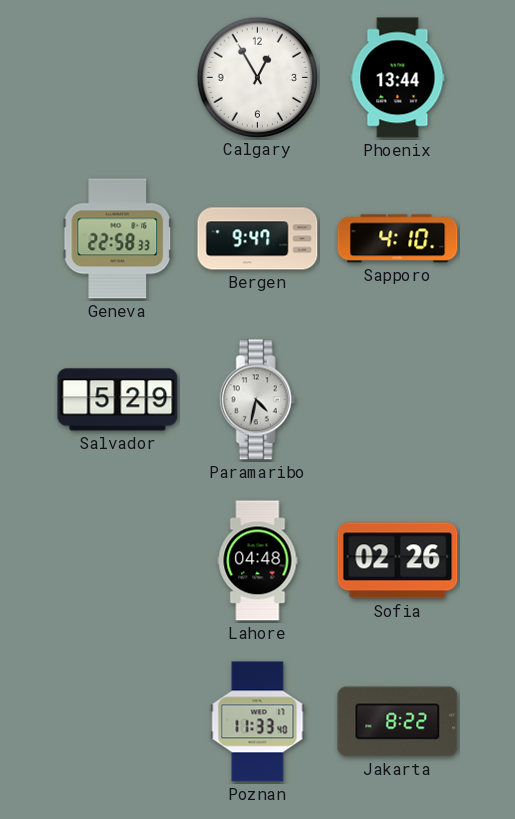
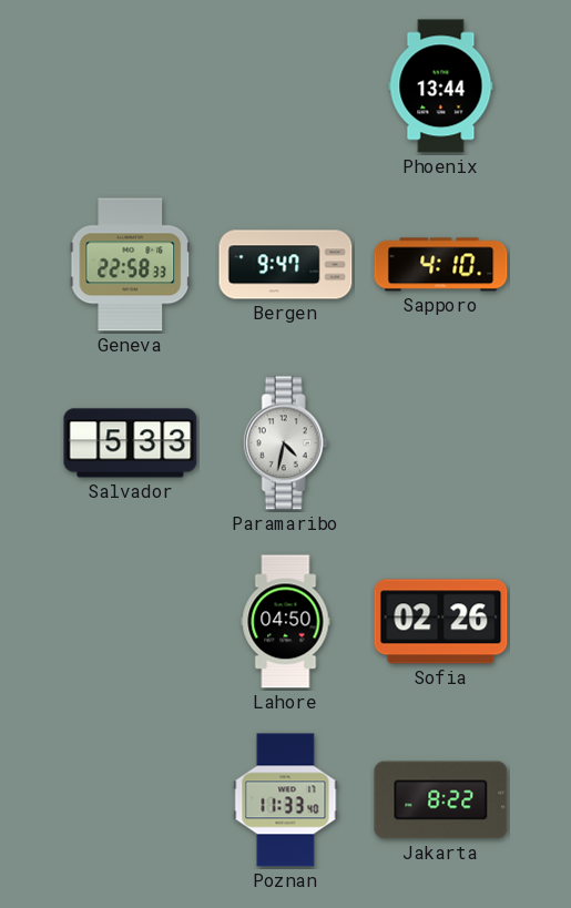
Calgary: 12:55 -> none
Salvador: 5:29 -> 5:33
Lahore: 04:48 -> 04:50
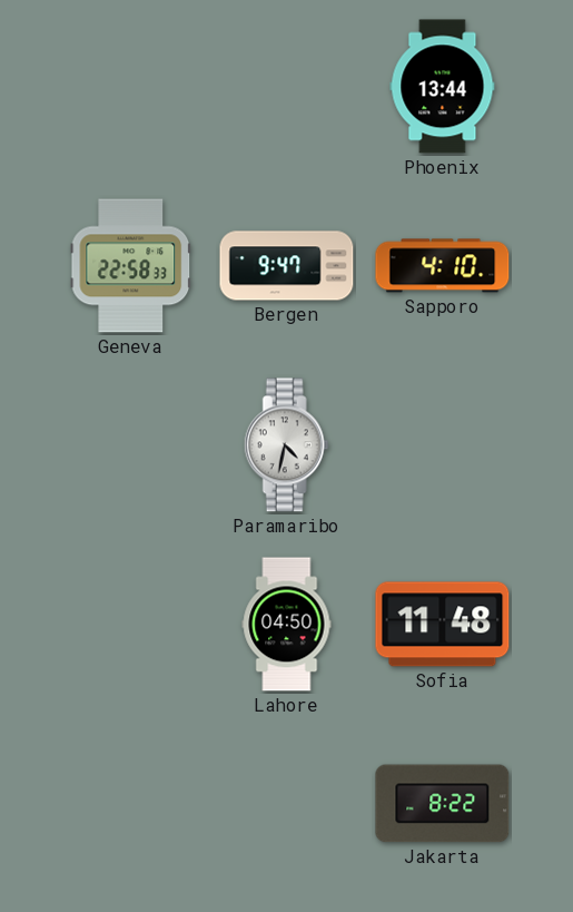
Salvador: 5:33 -> none
Sofia: 02:26 -> 11:48
Poznan: 11:33 -> none
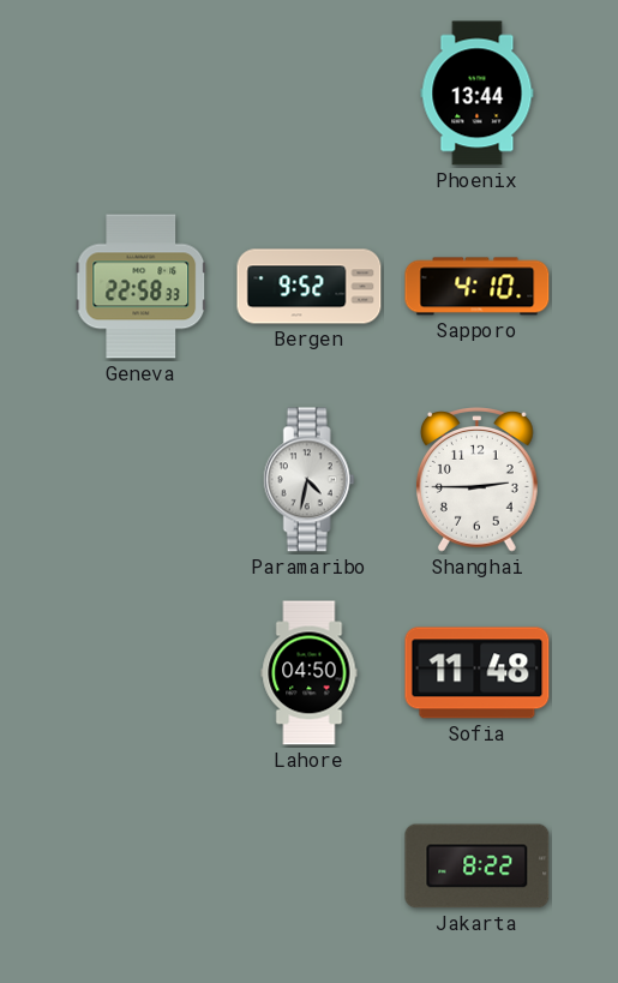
Bergen: 9:47 -> 9:52
Shanghai: none -> 2:45
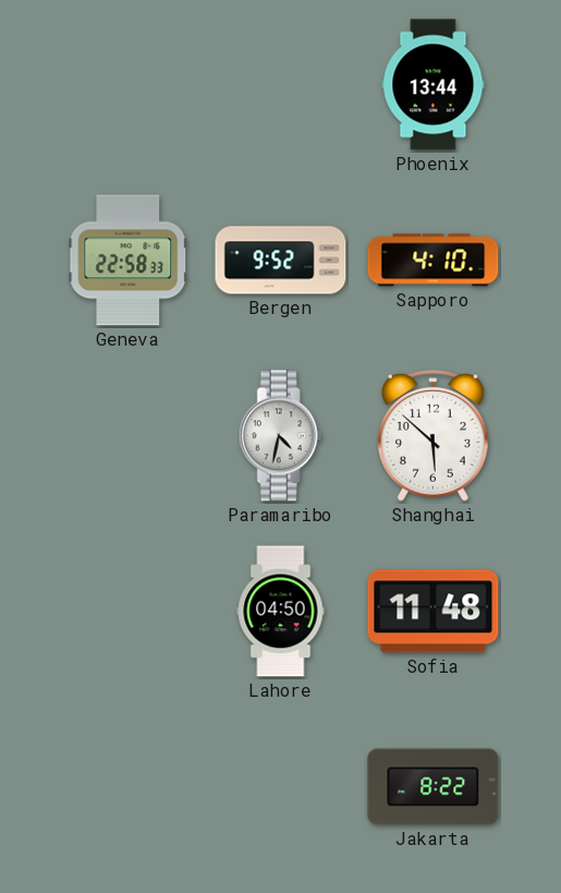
Shanghai: 2:45 -> 5:52
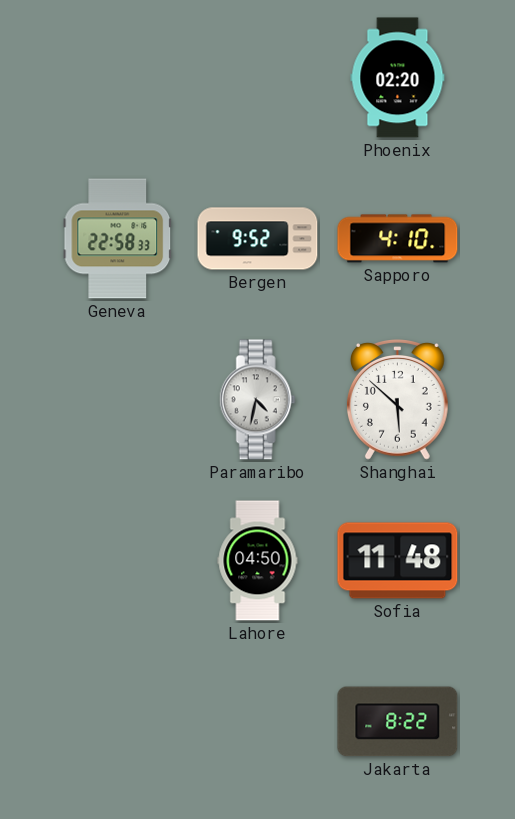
Phoenix: 13:44 -> 02:20
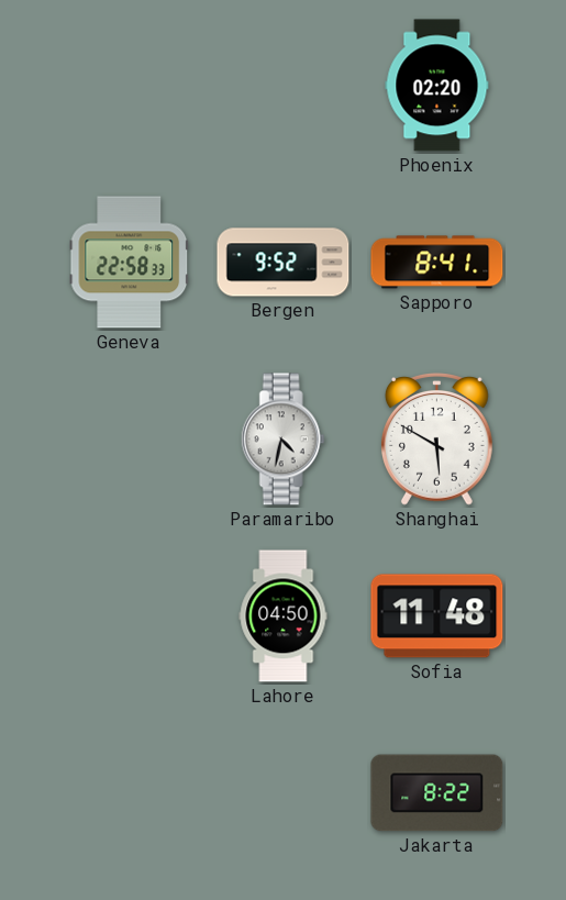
Sapporo: 4:10 -> 8:41
Shanghai: 5:52 -> 5:50
